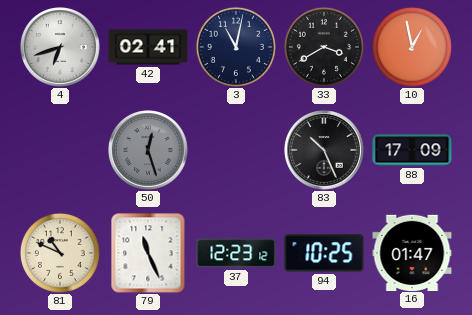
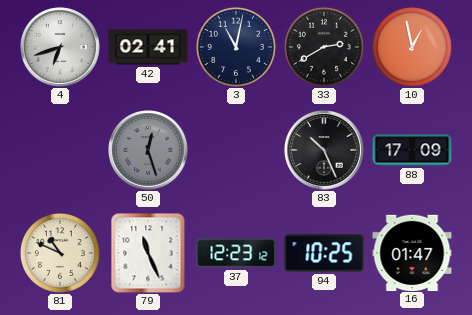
33: 3:40 -> 2:40
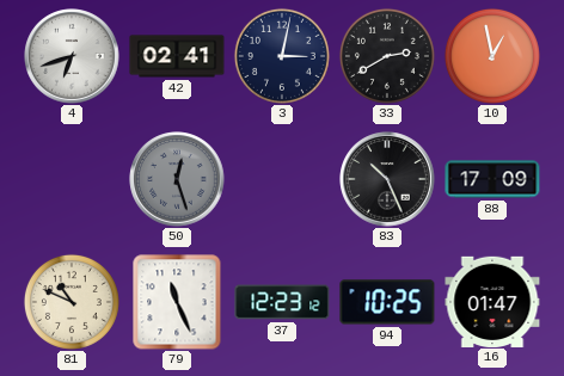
3: 11:02 -> 3:02
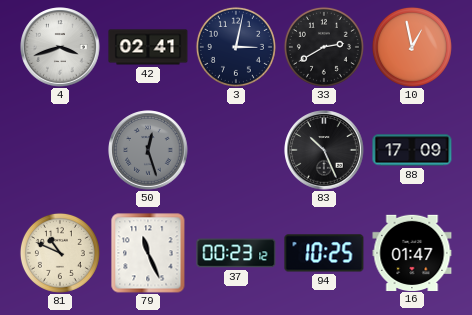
4: 6:42 -> 3:42
37: 12:23 -> 00:23
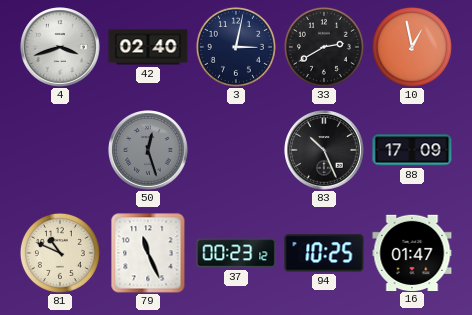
42: 02:41 -> 02:40
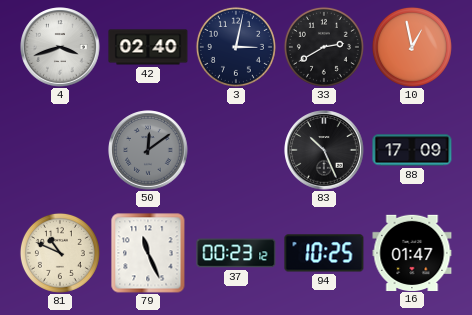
50: 12:27 -> 12:09
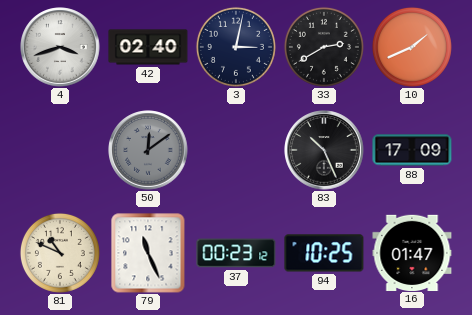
10: 12:58 -> 1:41
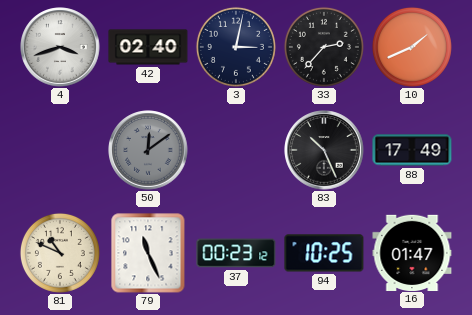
33: 2:40 -> 2:37
88: 17:09 -> 17:49
